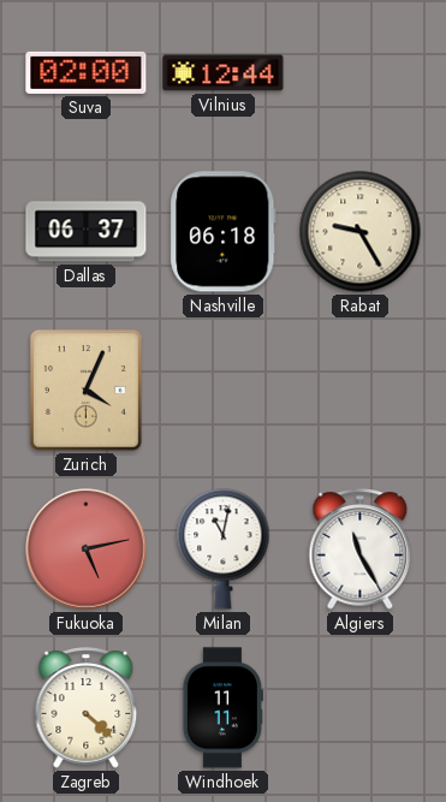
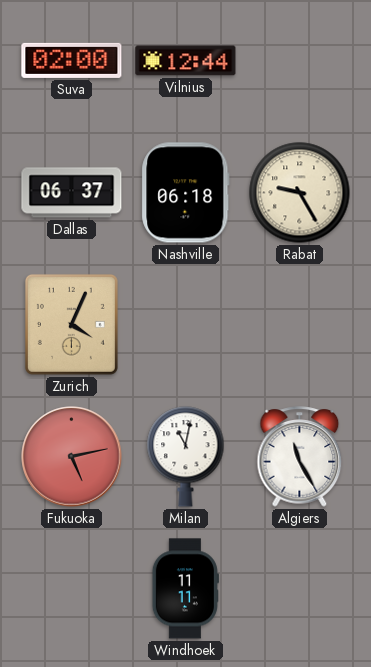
Zagreb: 4:22 -> none
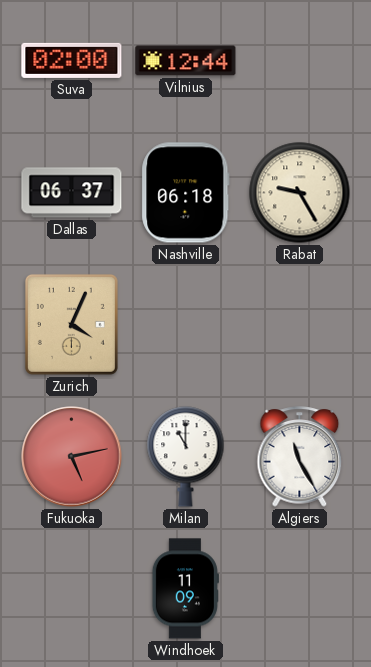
Milan: 11:02 -> 11:00
Windhoek: 11:11 -> 11:09
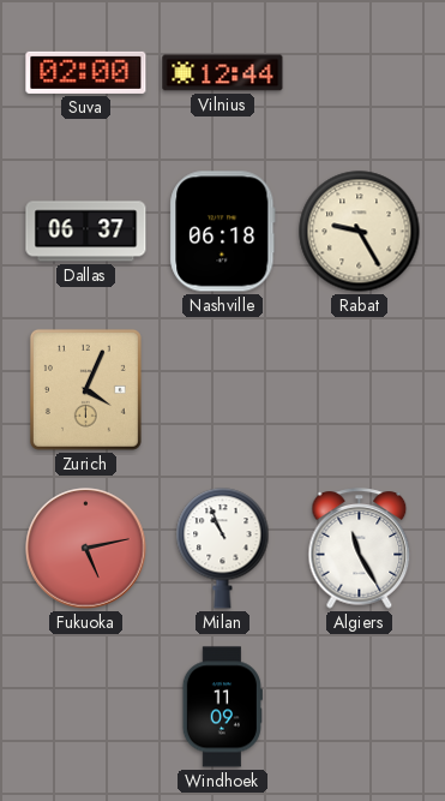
Milan: 11:00 -> 10:56
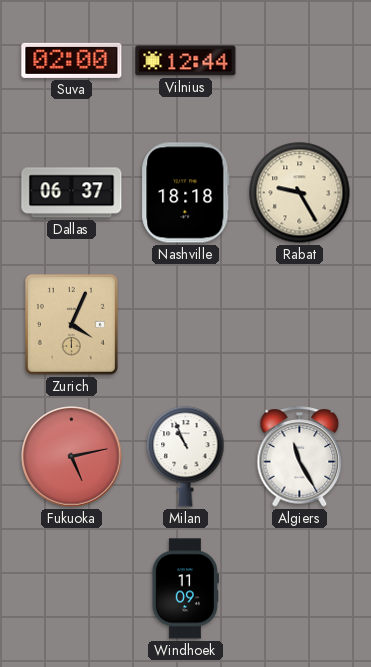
Nashville: 06:18 -> 18:18
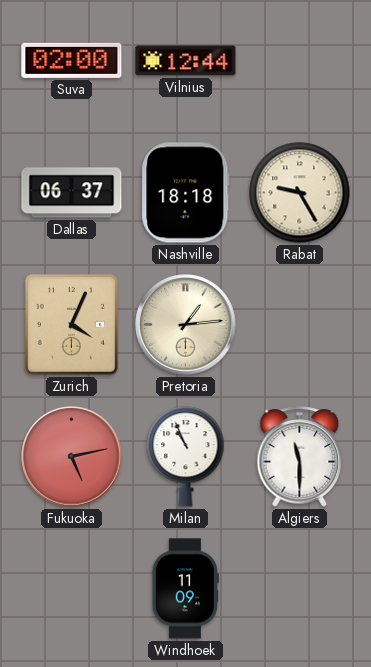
Pretoria: none -> 1:14
Algiers: 11:25 -> 11:30
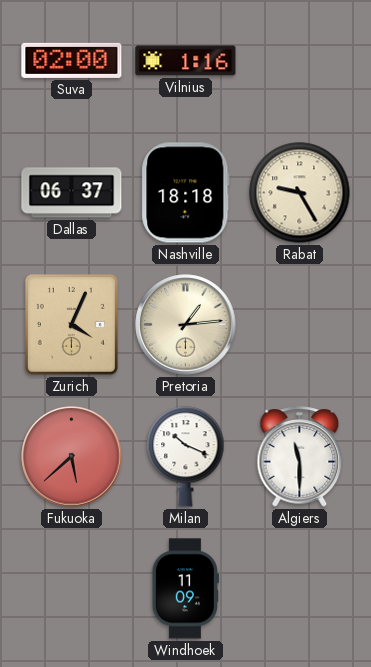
Vilnius: 12:44 -> 1:16
Fukuoka: 5:13 -> 5:38
Milan: 10:56 -> 10:19
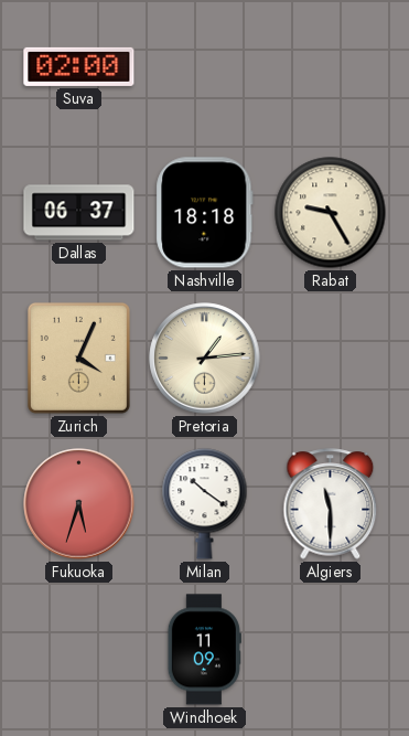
Vilnius: 1:16 -> none
Fukuoka: 5:38 -> 5:33
Milan: 10:19 -> 10:21
